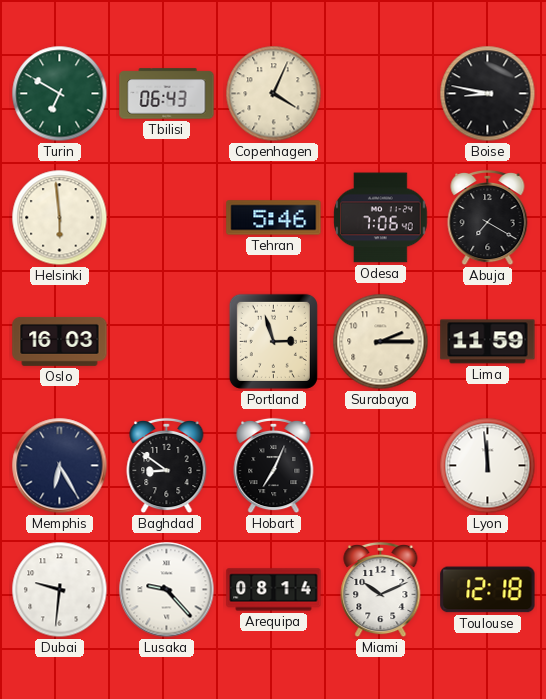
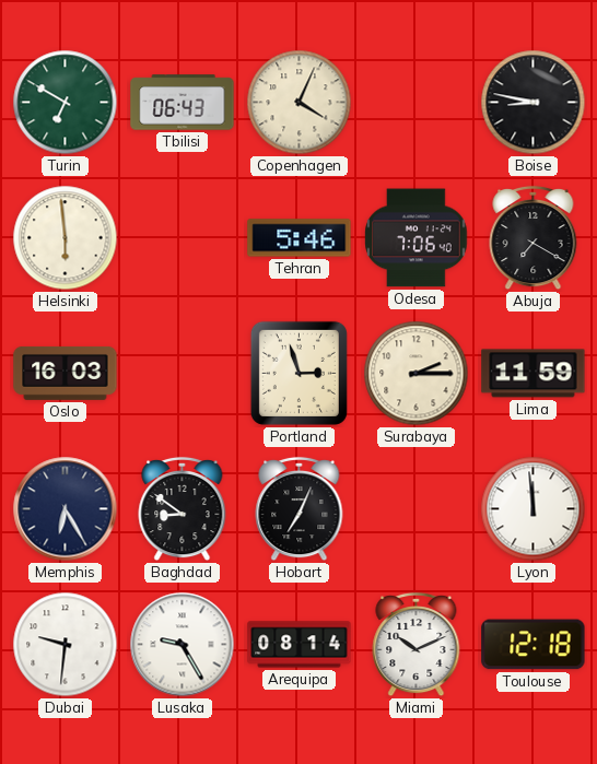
Lusaka: 9:23 -> 9:25
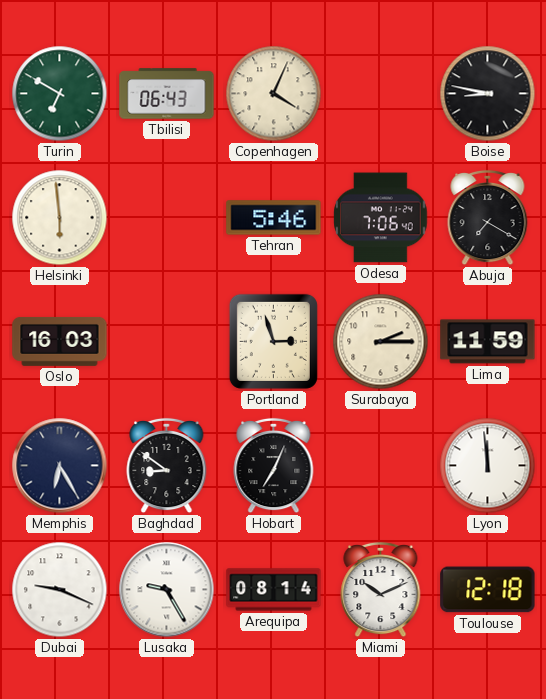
Dubai: 9:31 -> 9:19
